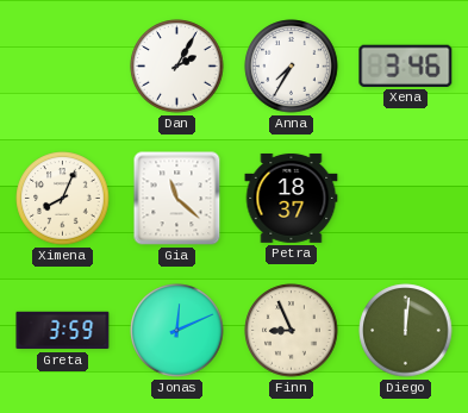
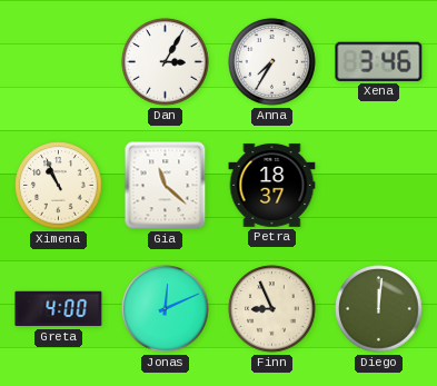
Dan: 2:05 -> 3:05
Ximena: 8:04 -> 10:56
Greta: 3:59 -> 4:00
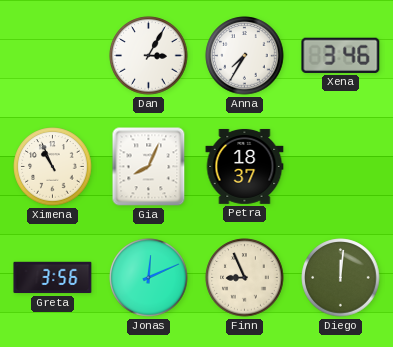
Gia: 11:22 -> 8:04
Greta: 4:00 -> 3:56
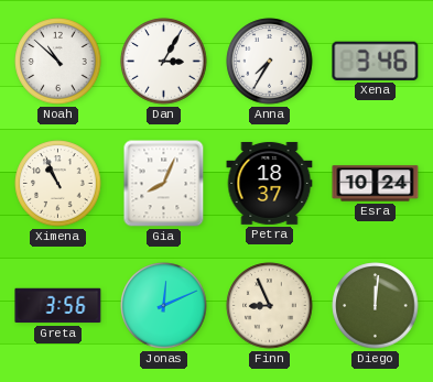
Noah: none -> 10:52
Esra: none -> 10:24
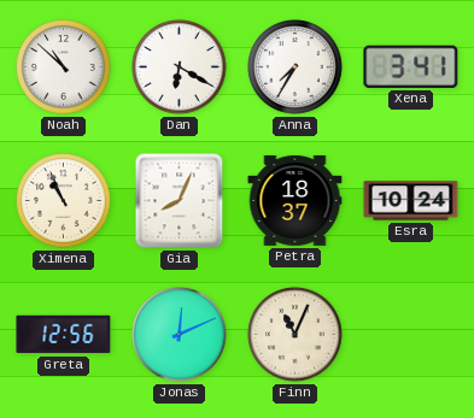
Dan: 3:05 -> 6:20
Xena: 3:46 -> 3:41
Greta: 3:56 -> 12:56
Finn: 8:56 -> 11:04
Diego: 12:01 -> none
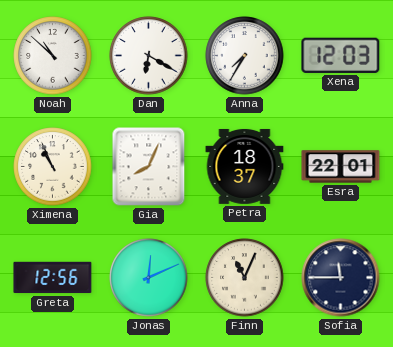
Xena: 3:41 -> 12:03
Esra: 10:24 -> 22:01
Sofia: none -> 11:45
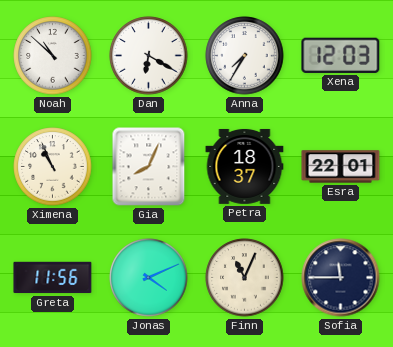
Greta: 12:56 -> 11:56
Jonas: 12:11 -> 4:11
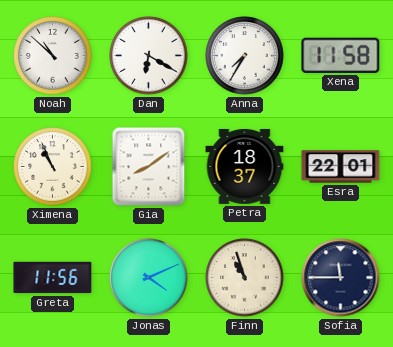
Xena: 12:03 -> 11:58
Gia: 8:04 -> 8:09
Finn: 11:04 -> 10:57
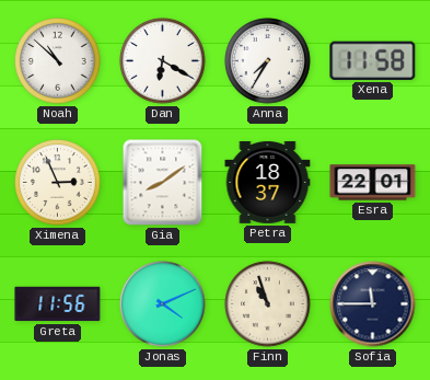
Ximena: 10:56 -> 2:56
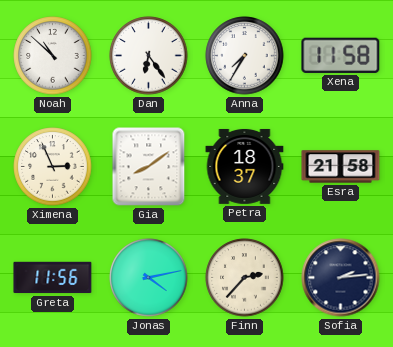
Dan: 6:20 -> 6:24
Esra: 22:01 -> 21:58
Jonas: 4:11 -> 4:13
Finn: 10:57 -> 2:37
Sofia: 11:45 -> 2:14
